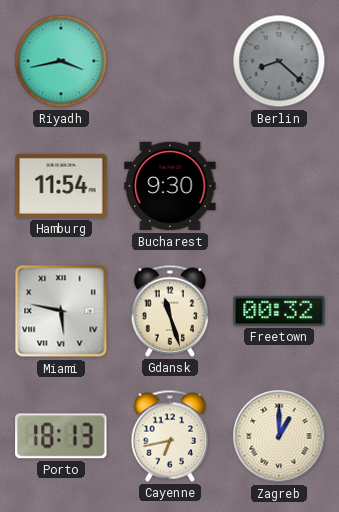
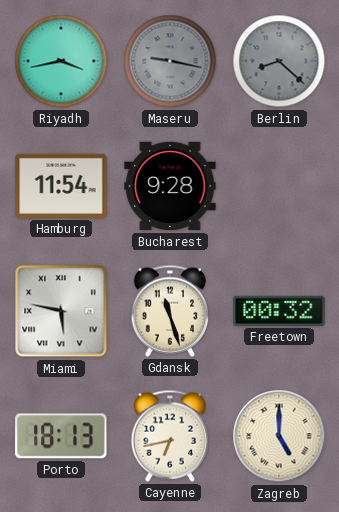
Maseru: none -> 9:17
Bucharest: 9:30 -> 9:28
Zagreb: 1:00 -> 5:00
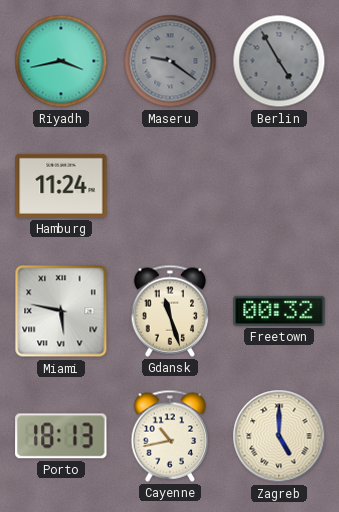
Maseru: 9:17 -> 9:21
Berlin: 8:22 -> 4:55
Hamburg: 11:54 -> 11:24
Bucharest: 9:28 -> none
Cayenne: 6:43 -> 10:43
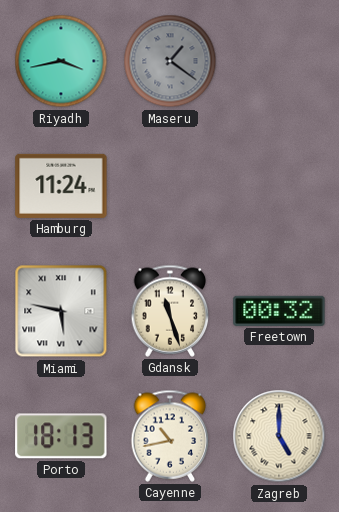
Maseru: 9:21 -> 1:21
Berlin: 4:55 -> none
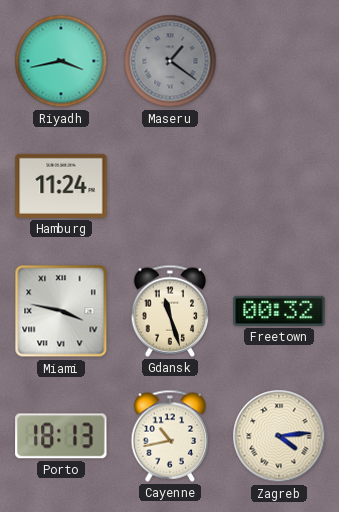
Miami: 5:47 -> 3:47
Zagreb: 5:00 -> 4:14
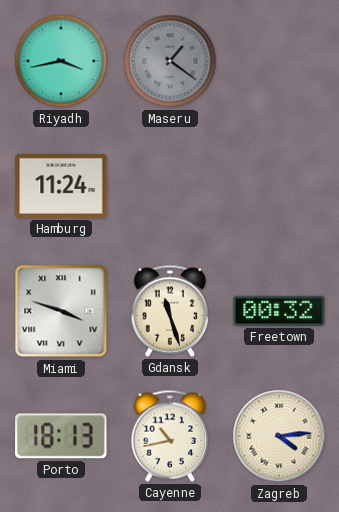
Miami: 3:47 -> 3:48
